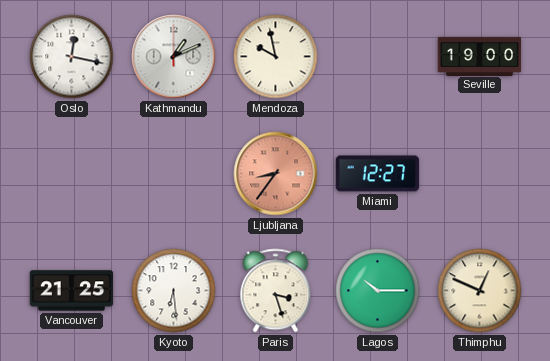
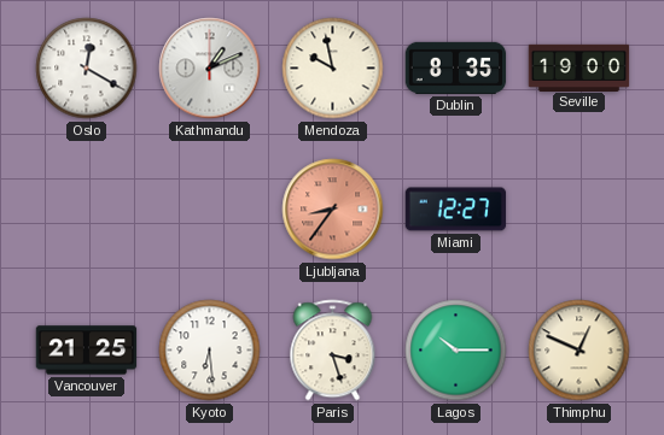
Oslo: 12:17 -> 12:20
Dublin: none -> 8:35
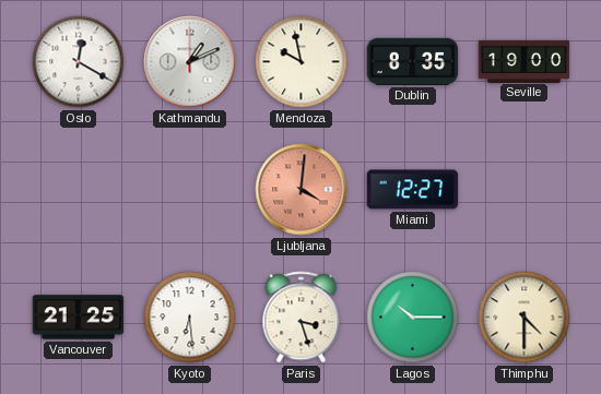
Ljubljana: 8:36 -> 4:01
Thimphu: 12:49 -> 4:30
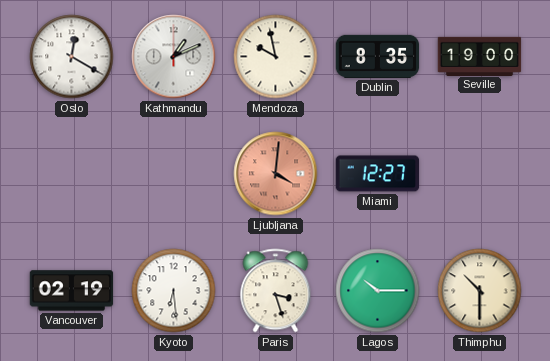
Vancouver: 21:25 -> 02:19
Thimphu: 4:30 -> 10:30
